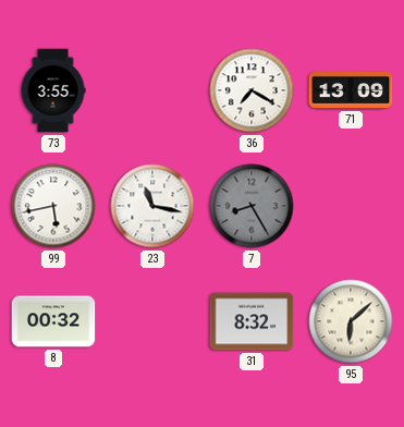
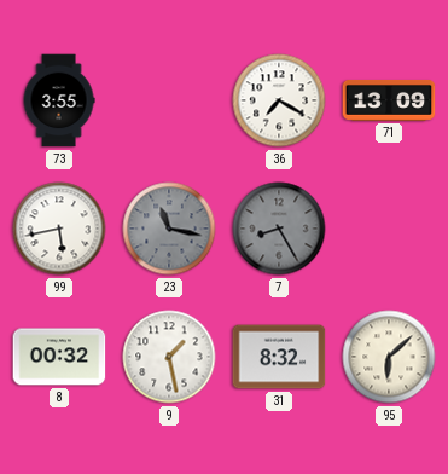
23 dial: white -> grey
9: none -> 1:28
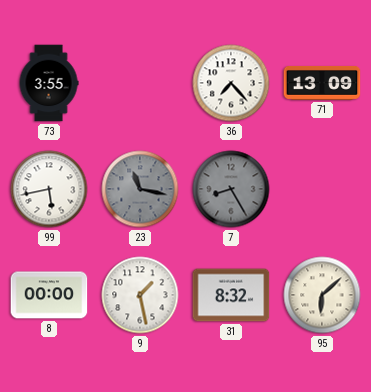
36: 7:20 -> 7:23
8: 00:32 -> 00:00
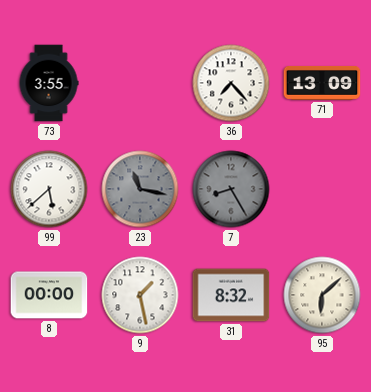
99: 5:43 -> 5:38
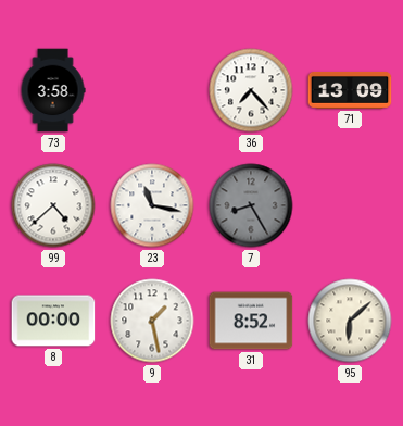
73: 3:55 -> 3:58
99: 5:38 -> 4:38
23 dial: grey -> white
31: 8:32 -> 8:52
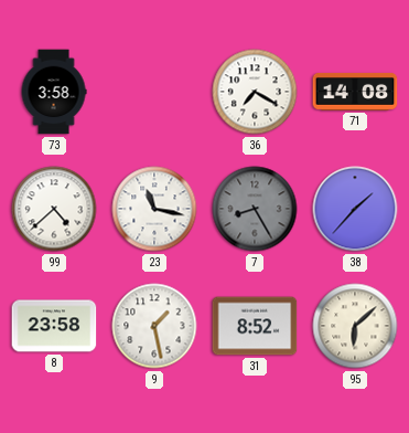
36: 7:23 -> 7:20
71: 13:09 -> 14:08
38: none -> 1:37
8: 00:00 -> 23:58
